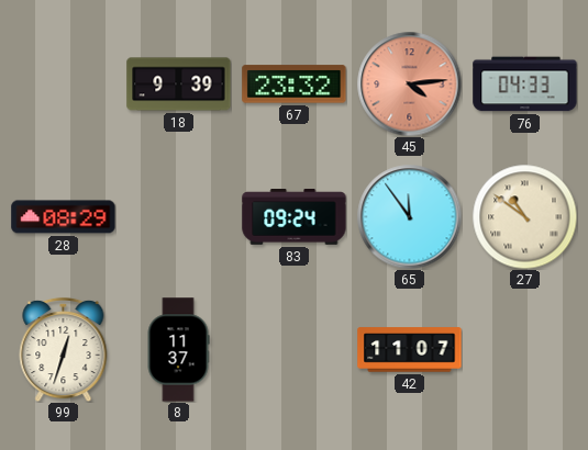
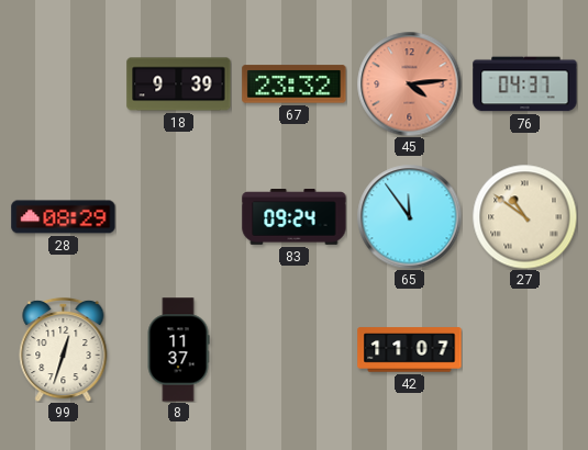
76: 04:33 -> 04:37
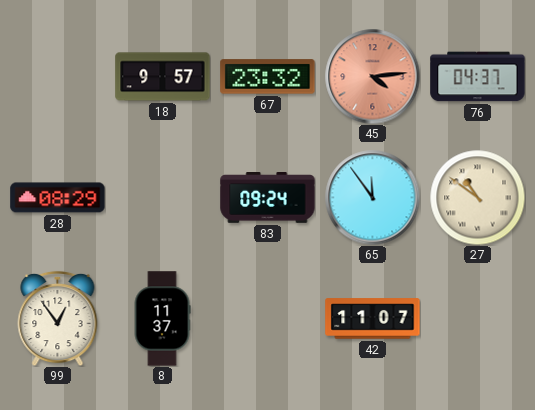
18: 9:39 -> 9:57
99: 12:33 -> 12:54
